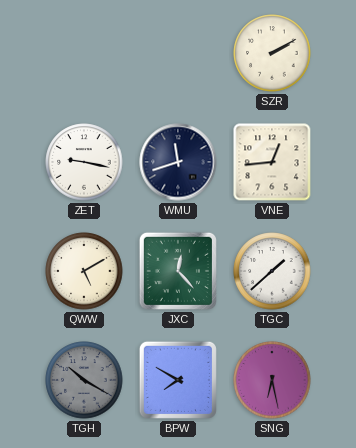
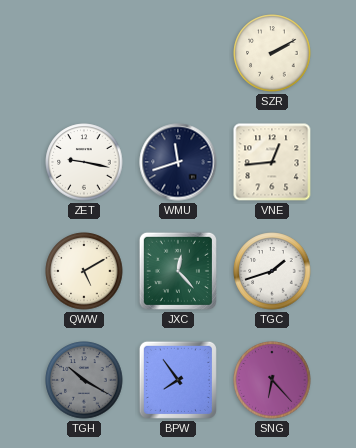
TGC: 1:38 -> 1:42
BPW: 7:50 -> 7:54
SNG: 6:28 -> 6:23
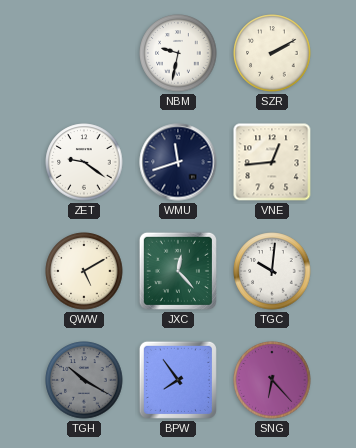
NBM: none -> 9:32
ZET: 9:17 -> 9:21
TGC: 1:42 -> 10:01
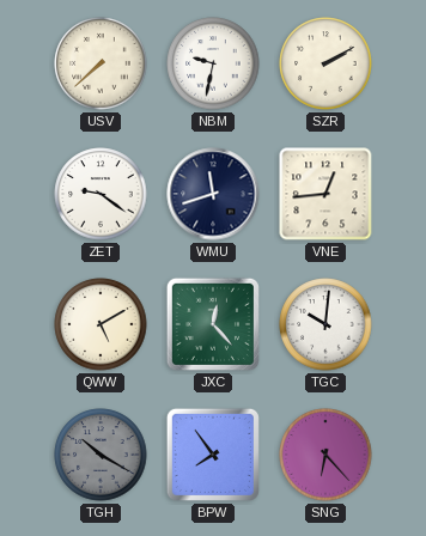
USV: none -> 7:38
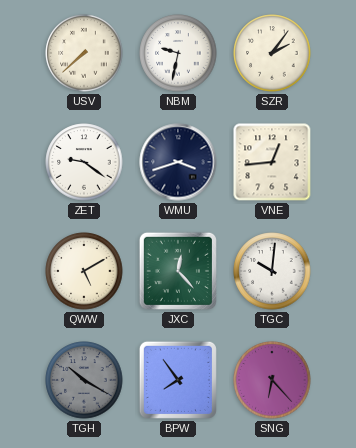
SZR: 2:10 -> 2:06
WMU: 11:42 -> 3:42
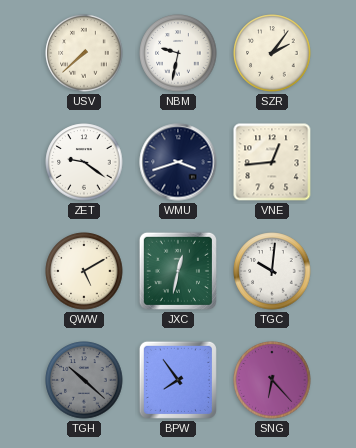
JXC: 12:23 -> 12:32
TGH: 10:20 -> 10:22
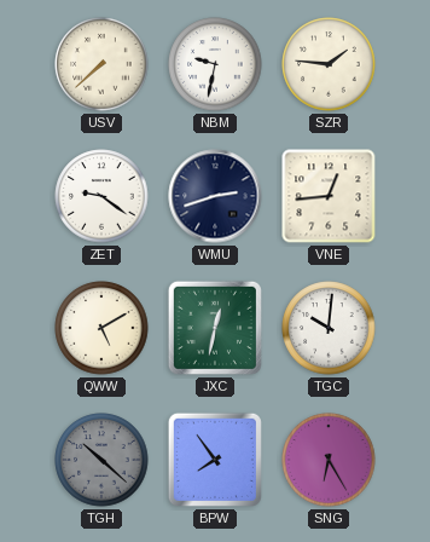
SZR: 2:06 -> 1:46
WMU: 3:42 -> 2:42
SNG: 6:23 -> 6:25
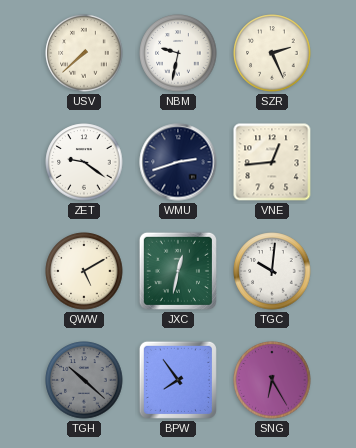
SZR: 1:46 -> 2:26
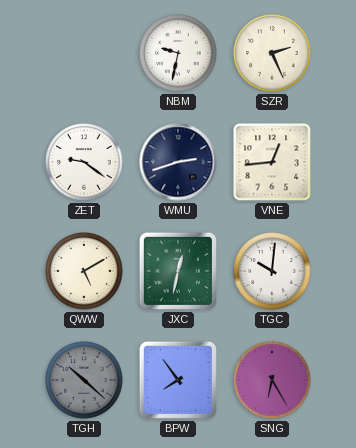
USV: 7:38 -> none
